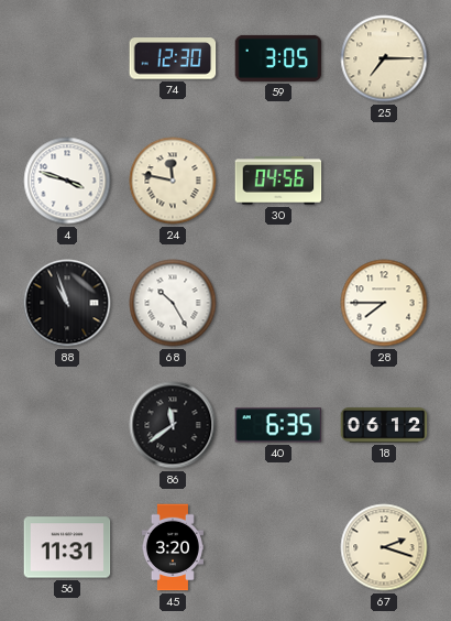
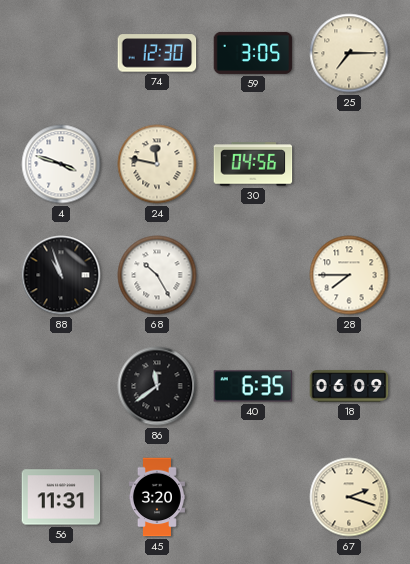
18: 06:12 -> 06:09
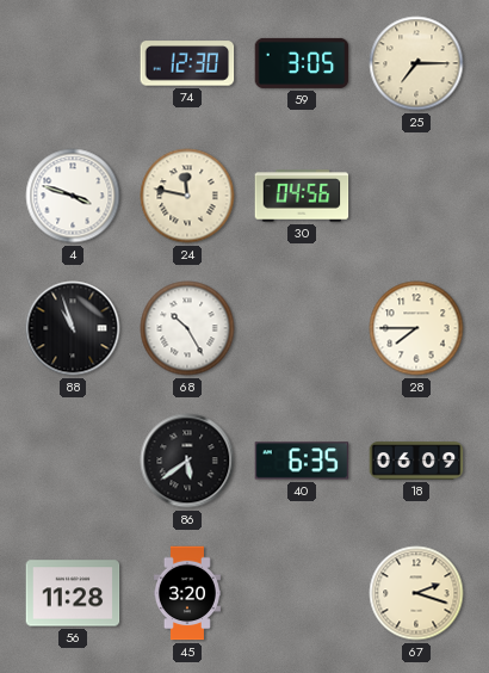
86: 11:39 -> 5:39
56: 11:31 -> 11:28
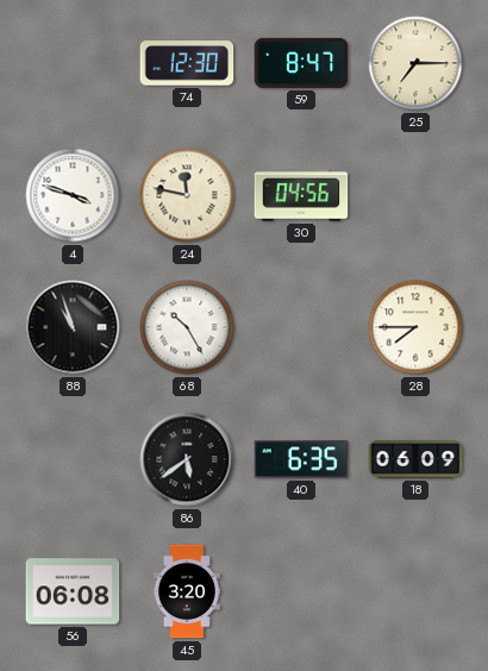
59: 3:05 -> 8:47
56: 11:28 -> 06:08
67: 2:18 -> none
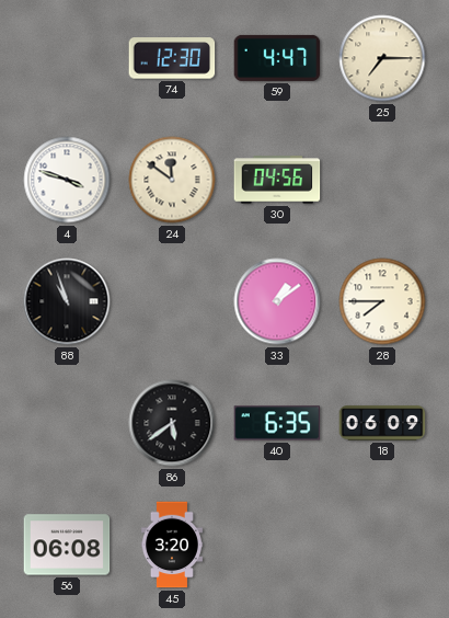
59: 8:47 -> 4:47
24: 11:47 -> 11:51
68: 10:25 -> none
33: none -> 1:09
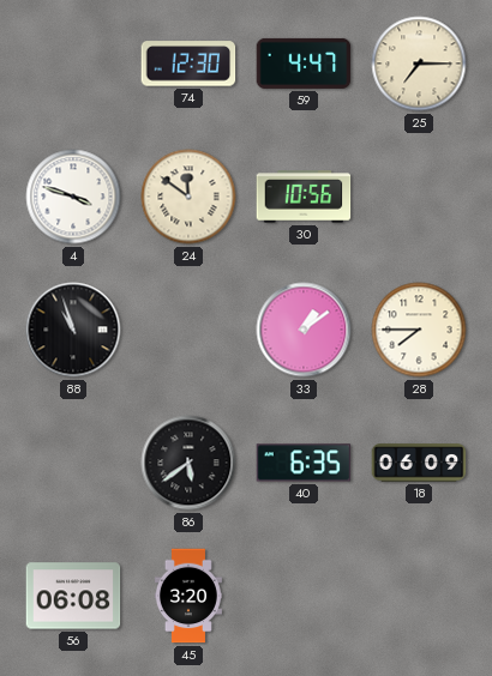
30: 04:56 -> 10:56
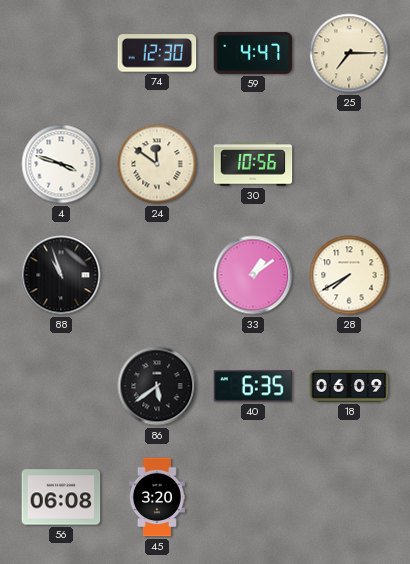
28: 7:45 -> 7:40
